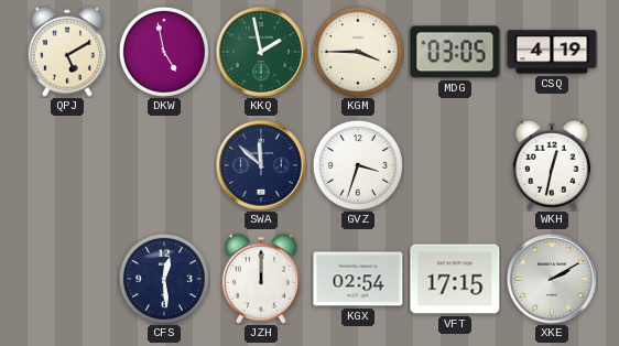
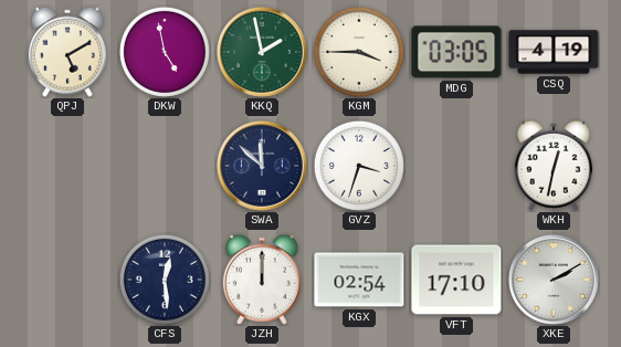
VFT: 17:15 -> 17:10
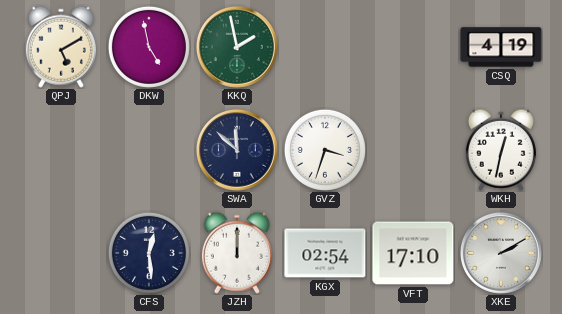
KGM: 3:45 -> none
MDG: 03:05 -> none
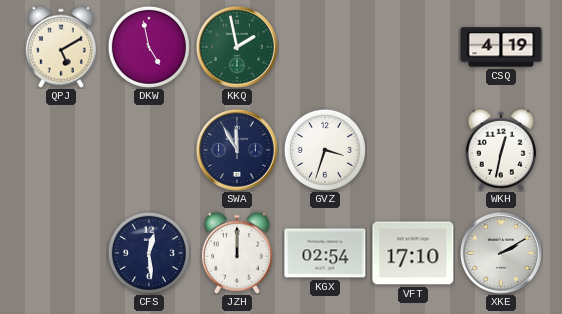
SWA: 11:52 -> 11:55
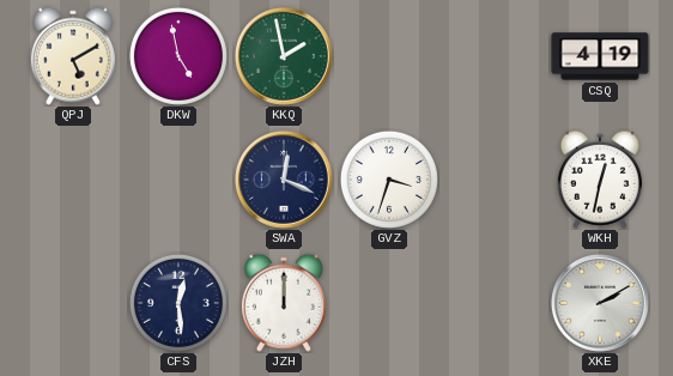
SWA: 11:55 -> 12:19
KGX: 02:54 -> none
VFT: 17:10 -> none
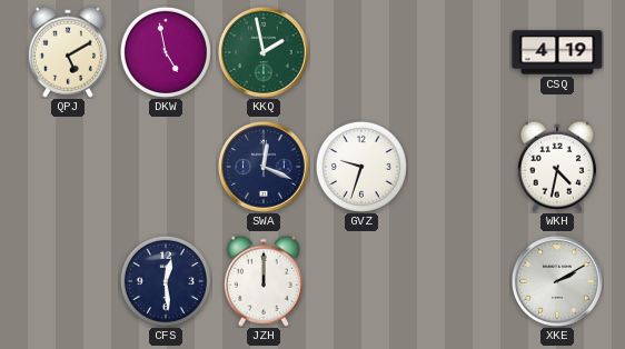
GVZ: 3:33 -> 9:33
WKH: 12:32 -> 4:32
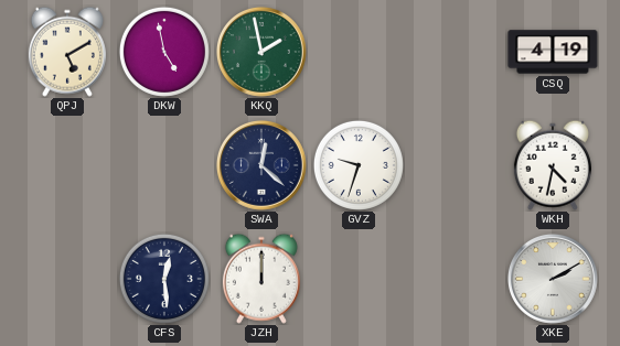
SWA: 12:19 -> 12:22
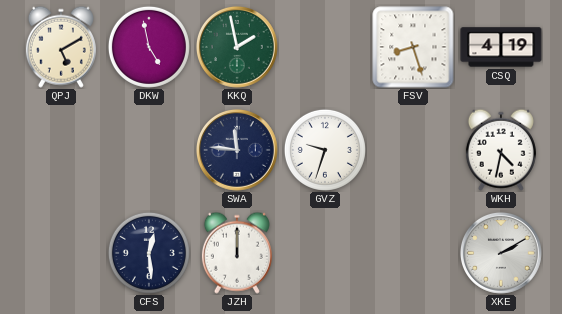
FSV: none -> 8:27
SWA: 12:22 -> 11:46
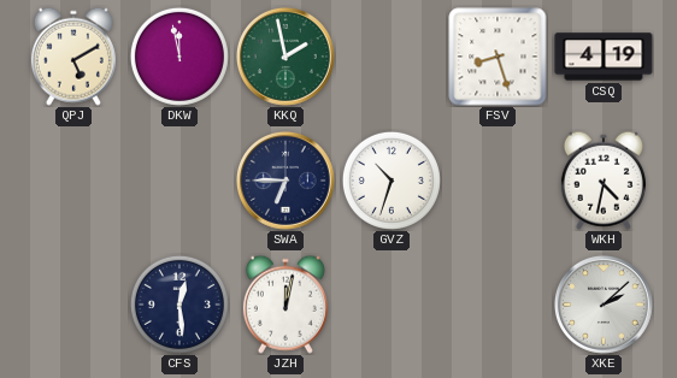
DKW: 4:58 -> 11:58
SWA: 11:46 -> 6:45
GVZ: 9:33 -> 10:33
JZH: 12:00 -> 12:02
XKE: 2:10 -> 2:08
